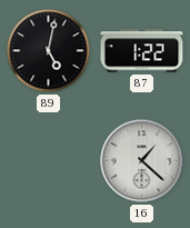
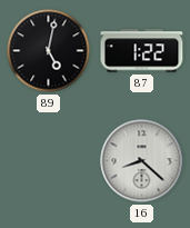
16: 1:22 -> 8:22
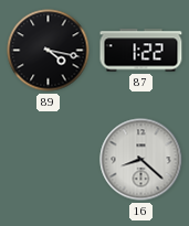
89: 5:02 -> 4:17
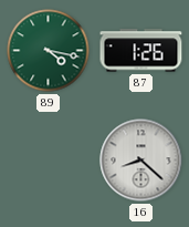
89 dial: black -> green
87: 1:22 -> 1:26
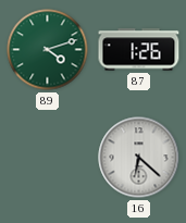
89: 4:17 -> 4:12
16: 8:22 -> 6:22
